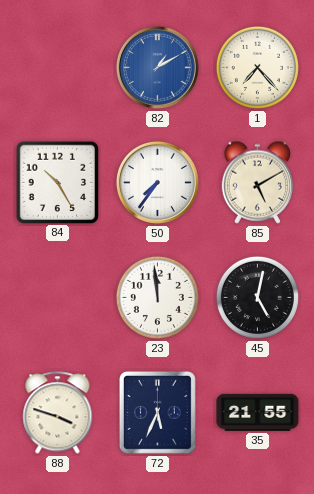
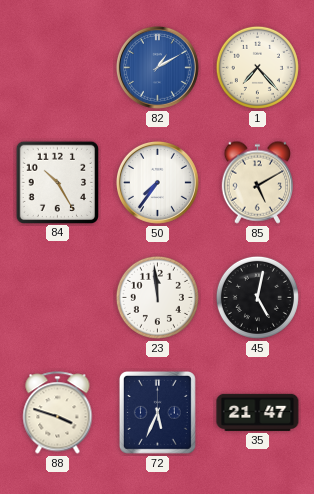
35: 21:55 -> 21:47
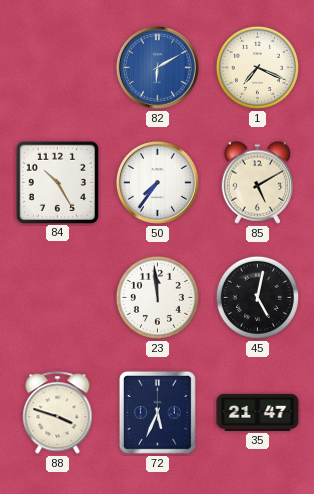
82: 1:10 -> 6:10
1: 7:23 -> 7:19
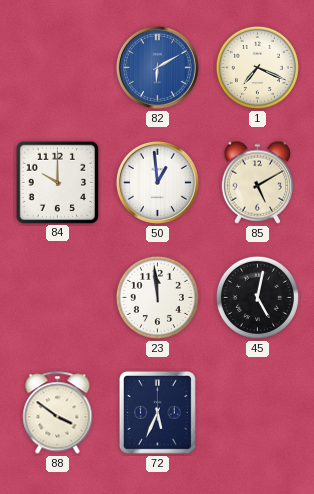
84: 10:25 -> 10:00
50: 7:36 -> 12:59
88: 3:48 -> 3:51
35: 21:47 -> none
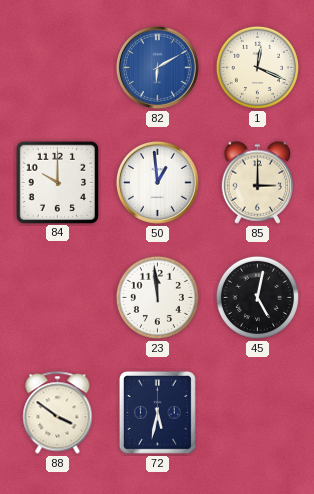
1: 7:19 -> 12:19
85: 5:10 -> 3:00
72: 5:34 -> 5:32
